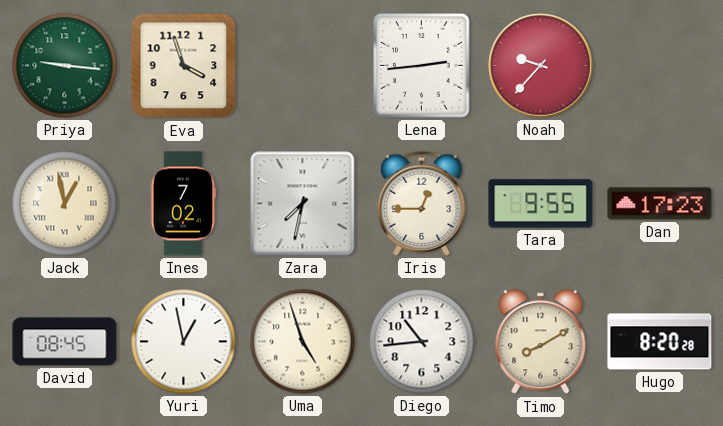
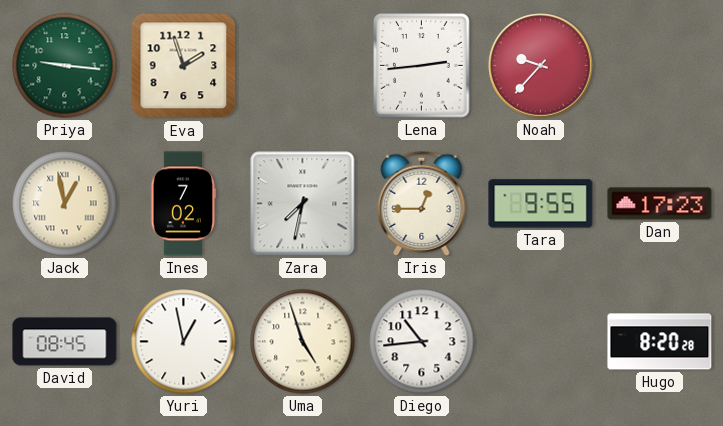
Eva: 3:57 -> 1:57
Timo: 8:10 -> none
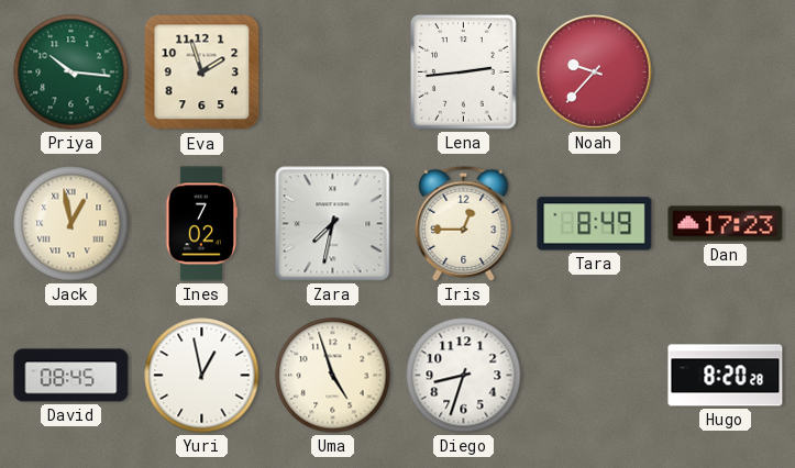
Priya: 9:16 -> 10:16
Tara: 9:55 -> 8:49
Diego: 10:44 -> 8:33
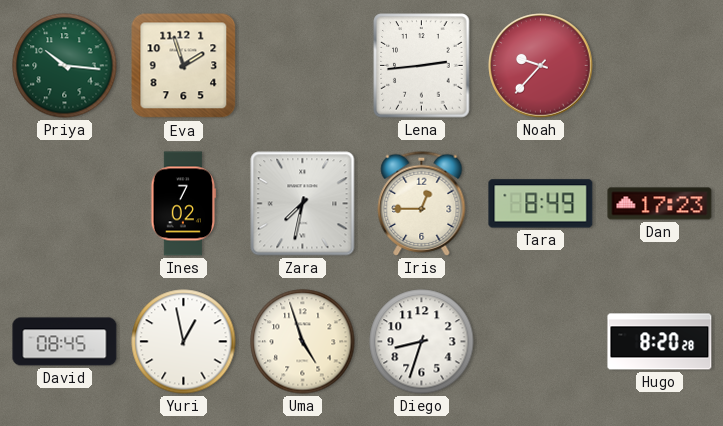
Jack: 12:58 -> none
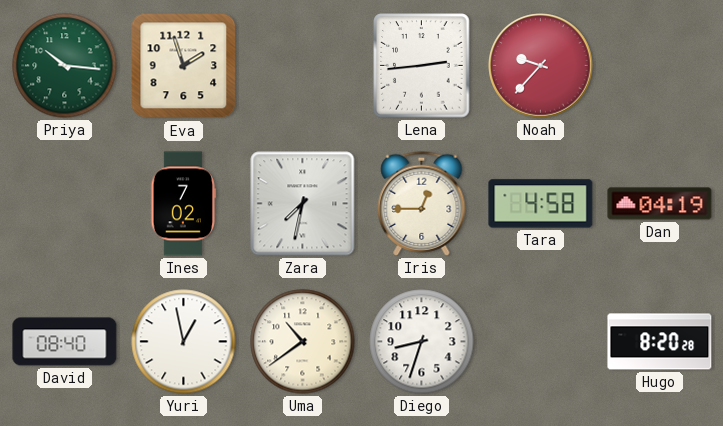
Tara: 8:49 -> 4:58
Dan: 17:23 -> 04:19
David: 08:45 -> 08:40
Uma: 4:57 -> 10:39
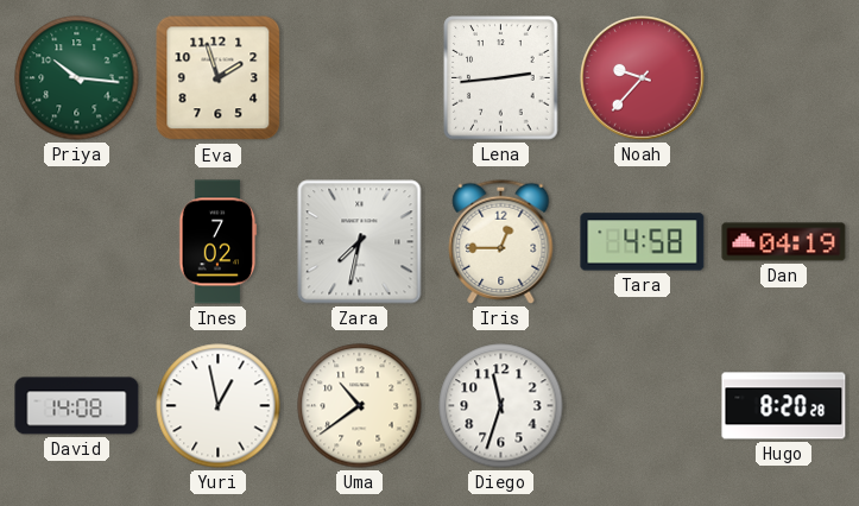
David: 08:40 -> 14:08
Diego: 8:33 -> 11:33
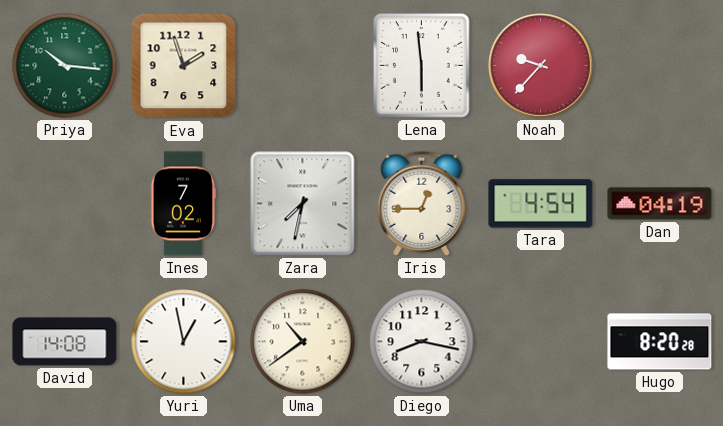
Lena: 2:44 -> 5:59
Tara: 4:58 -> 4:54
Diego: 11:33 -> 8:17
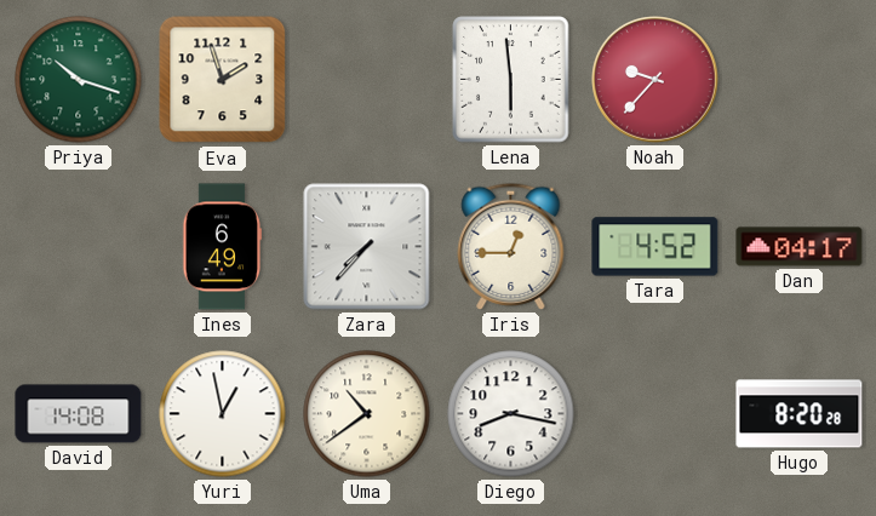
Priya: 10:16 -> 10:18
Ines: 7:02 -> 6:49
Zara: 7:32 -> 7:37
Tara: 4:54 -> 4:52
Dan: 04:19 -> 04:17
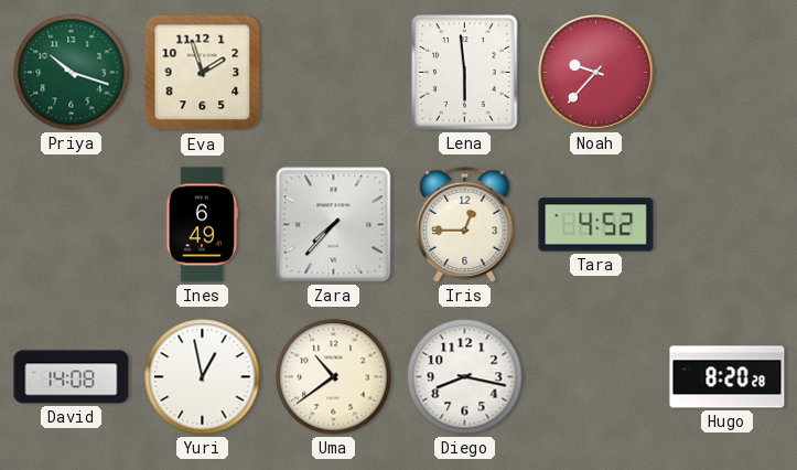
Dan: 04:17 -> none
